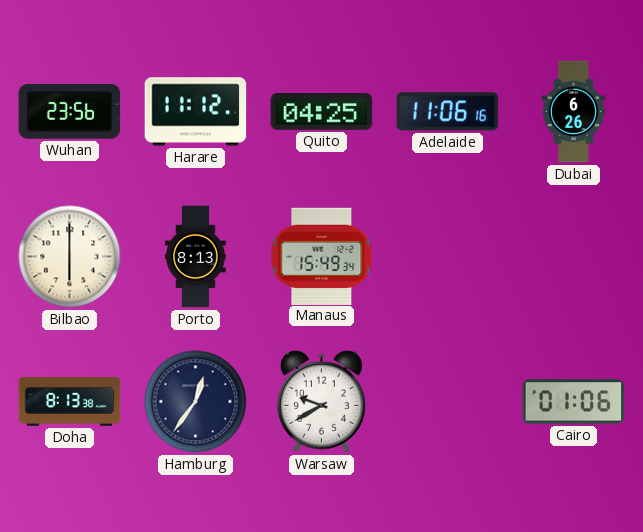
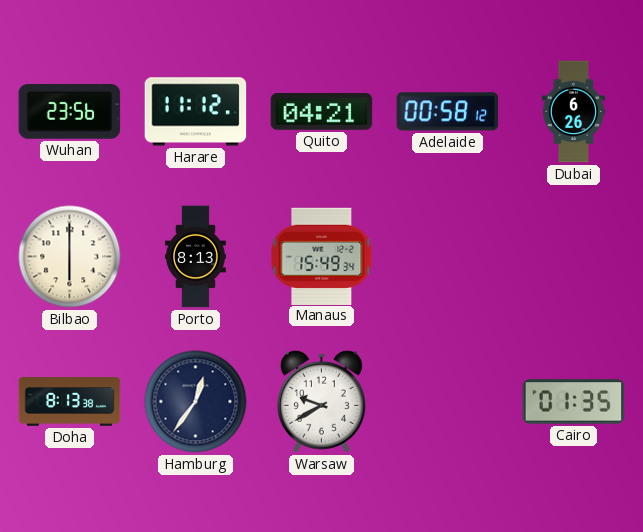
Quito: 04:25 -> 04:21
Adelaide: 11:06 -> 00:58
Cairo: 01:06 -> 01:35
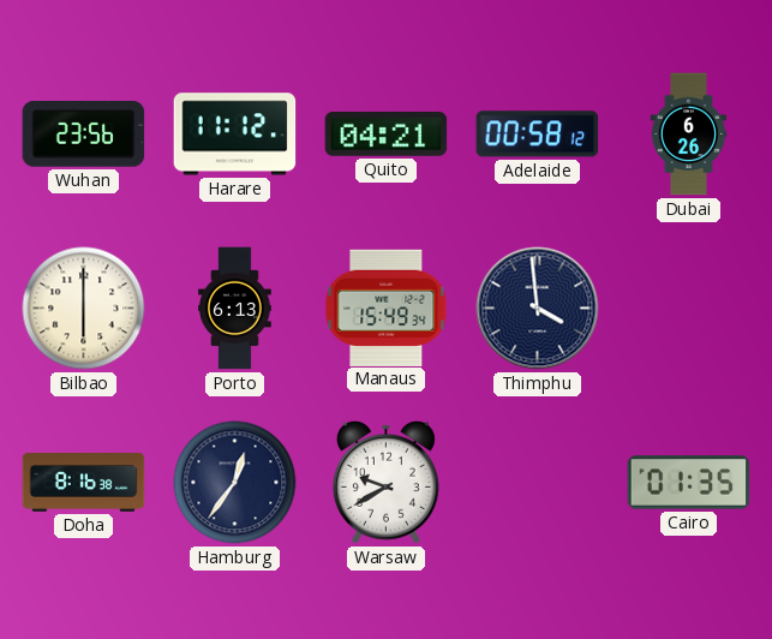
Porto: 8:13 -> 6:13
Thimphu: none -> 3:59
Doha: 8:13 -> 8:16
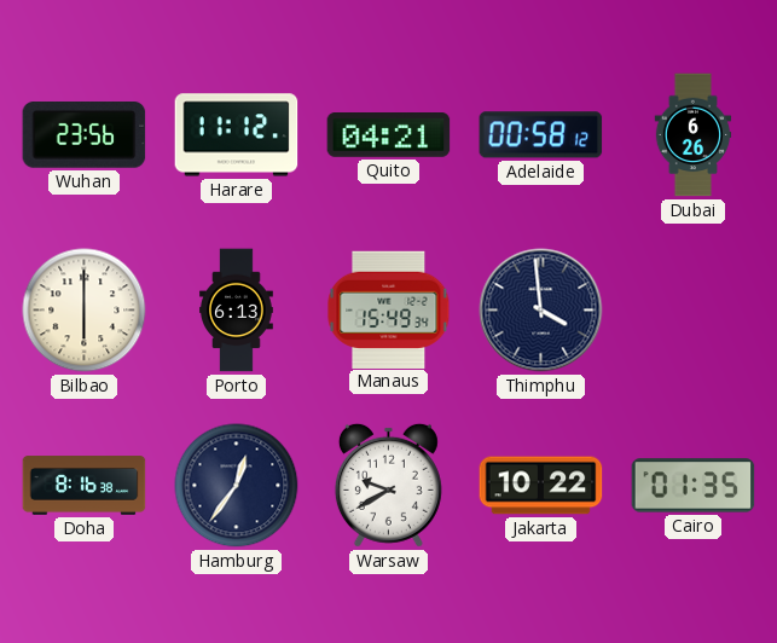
Jakarta: none -> 10:22
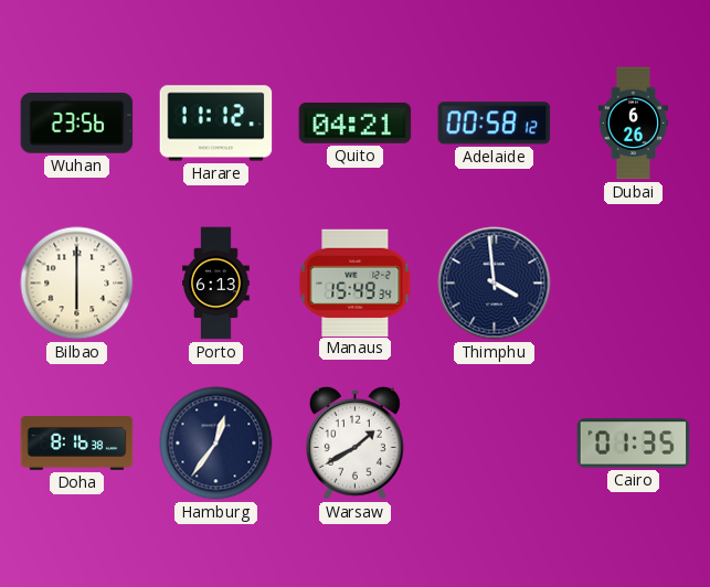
Warsaw: 9:40 -> 1:40
Jakarta: 10:22 -> none
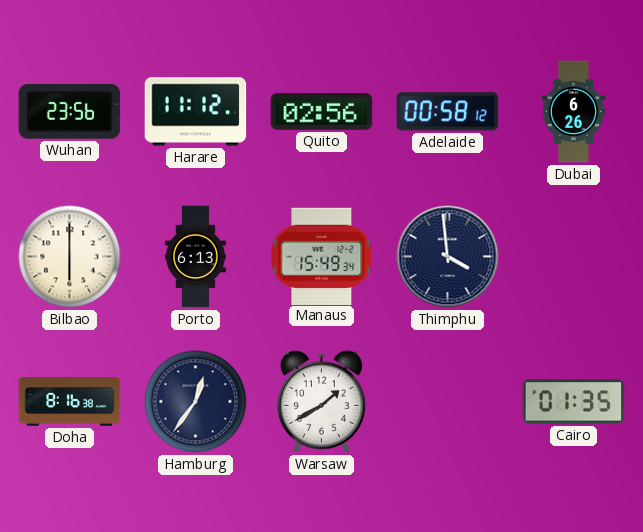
Quito: 04:21 -> 02:56
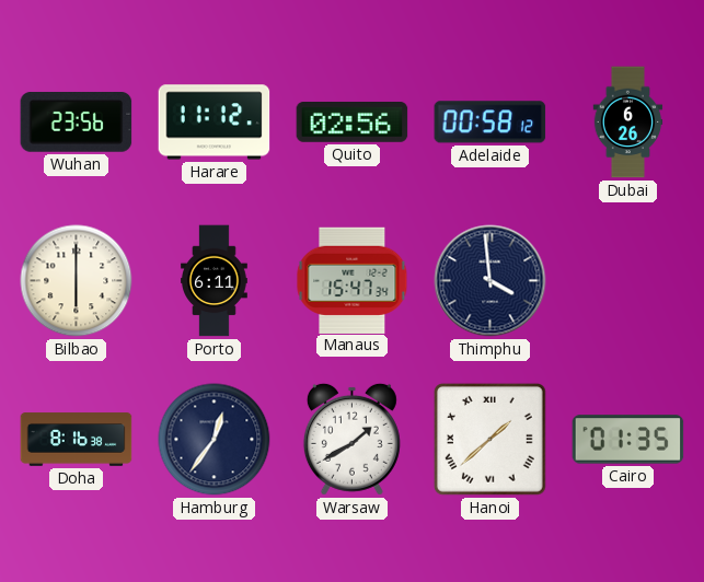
Porto: 6:13 -> 6:11
Manaus: 15:49 -> 15:47
Hanoi: none -> 1:38
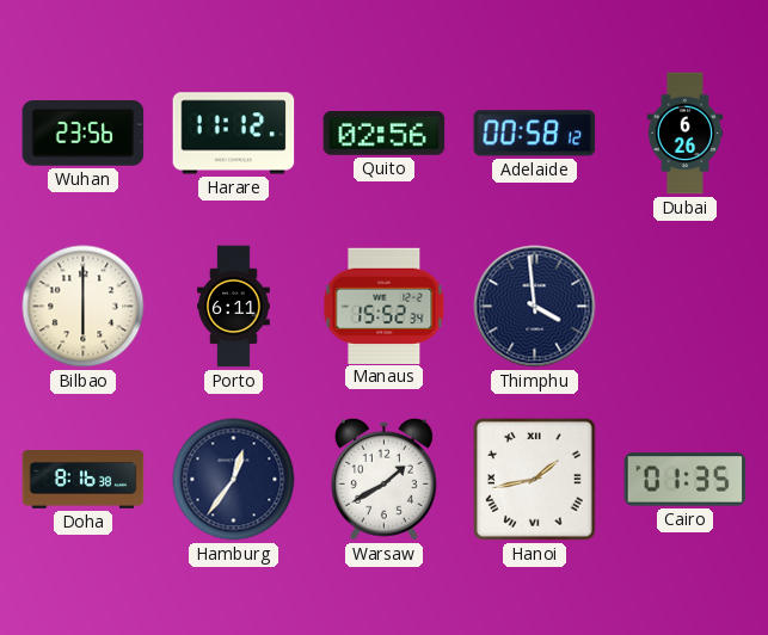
Manaus: 15:47 -> 15:52
Hanoi: 1:38 -> 1:43
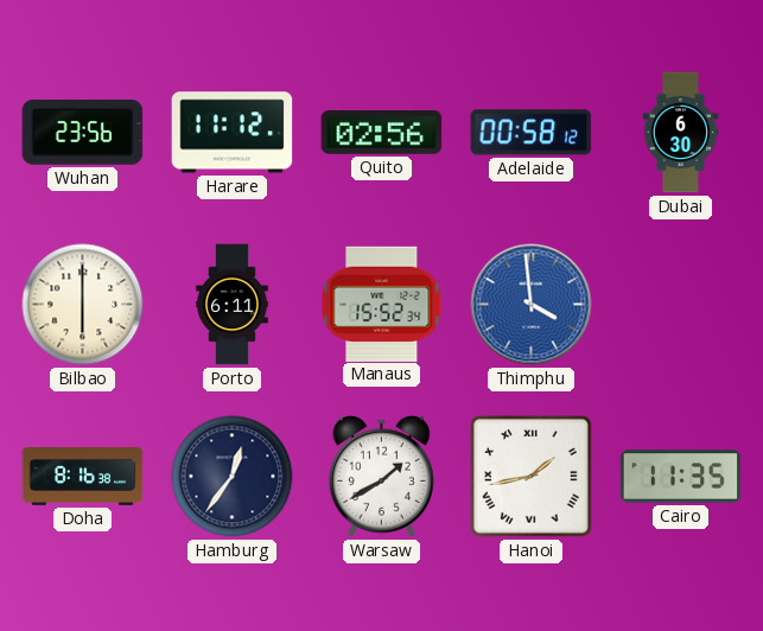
Dubai: 6:26 -> 6:30
Thimphu dial: navy -> blue
Cairo: 01:35 -> 11:35
